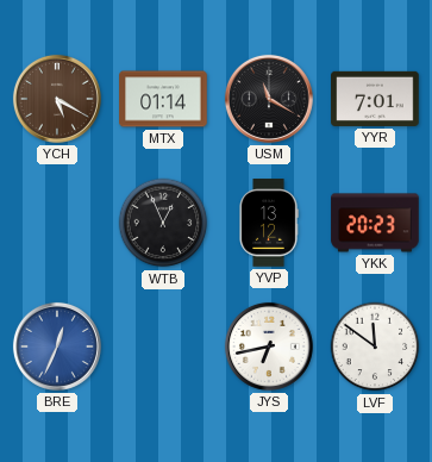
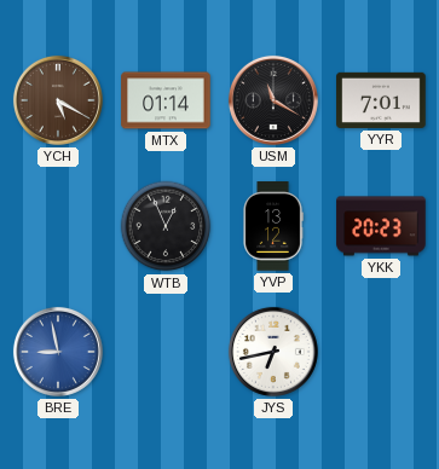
BRE: 12:34 -> 8:58
LVF: 11:51 -> none
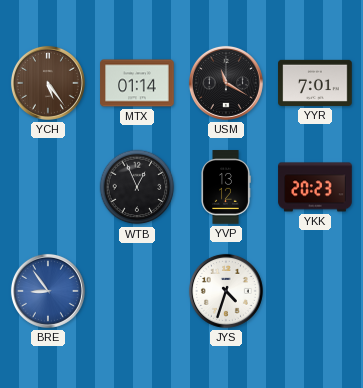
YCH: 5:20 -> 5:24
BRE: 8:58 -> 8:54
JYS: 6:43 -> 4:33
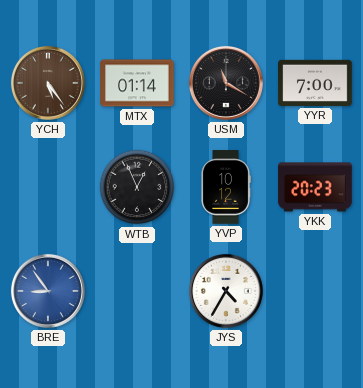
YYR: 7:01 -> 7:00
YVP: 13:12 -> 10:12
JYS: 4:33 -> 4:35
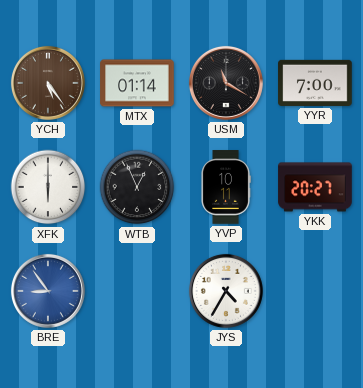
XFK: none -> 6:00
YVP: 10:12 -> 10:11
YKK: 20:23 -> 20:27
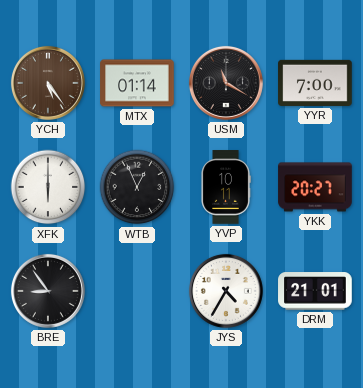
BRE dial: blue -> black
DRM: none -> 21:01
